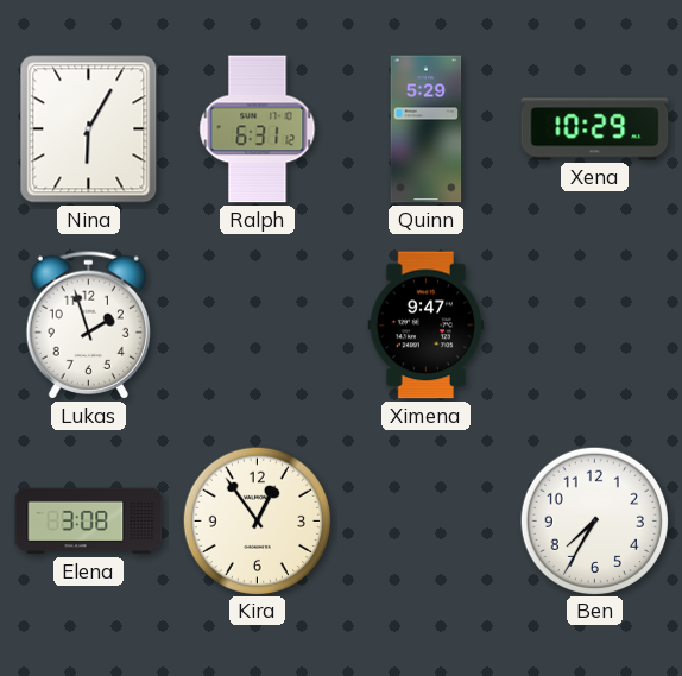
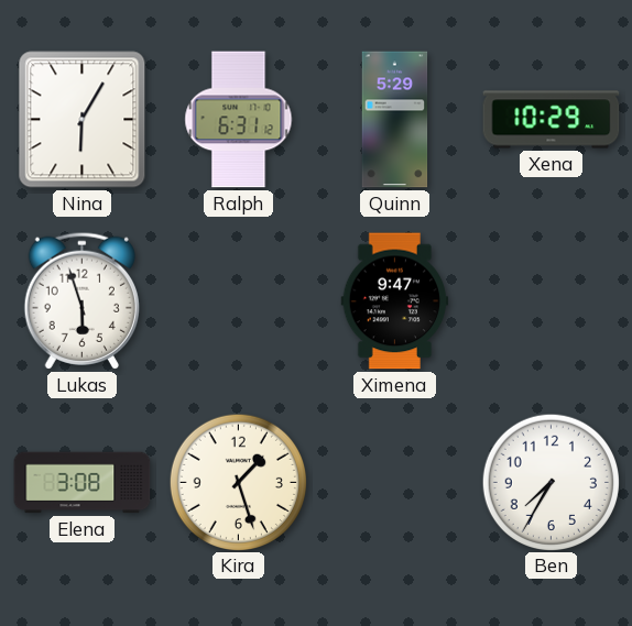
Lukas: 1:57 -> 5:57
Kira: 12:54 -> 1:27
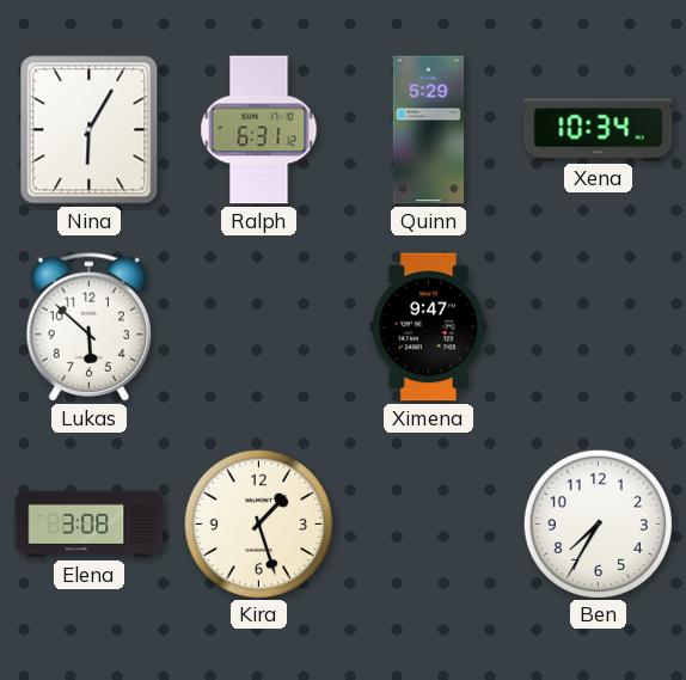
Xena: 10:29 -> 10:34
Lukas: 5:57 -> 5:52
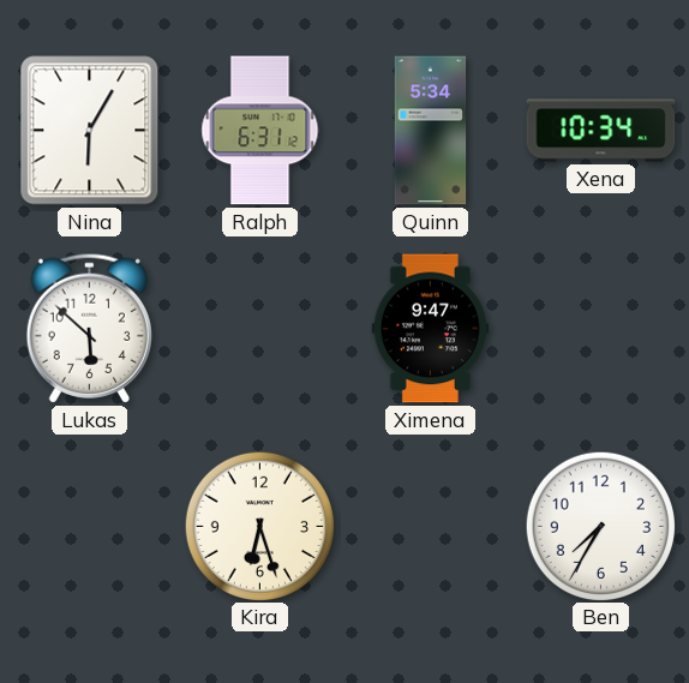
Quinn: 5:29 -> 5:34
Elena: 3:08 -> none
Kira: 1:27 -> 6:27
